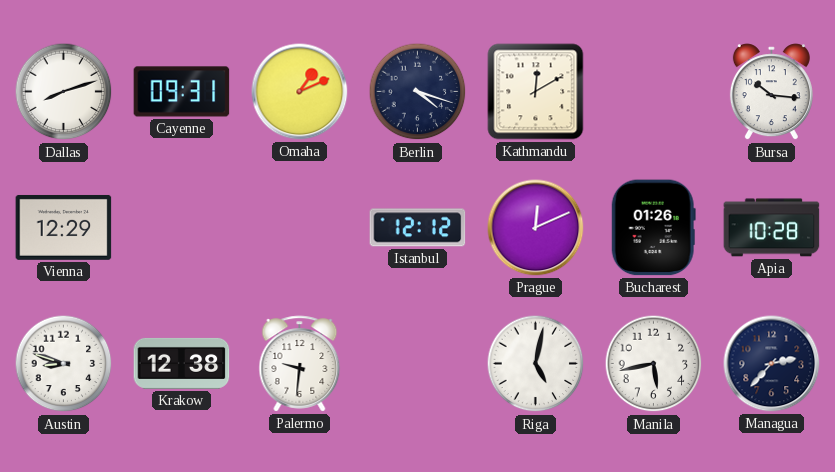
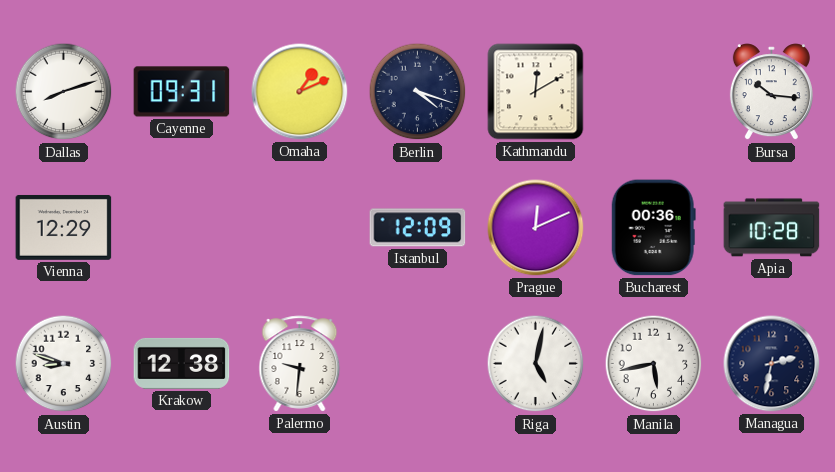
Istanbul: 12:12 -> 12:09
Bucharest: 01:26 -> 00:36
Managua: 2:37 -> 2:32
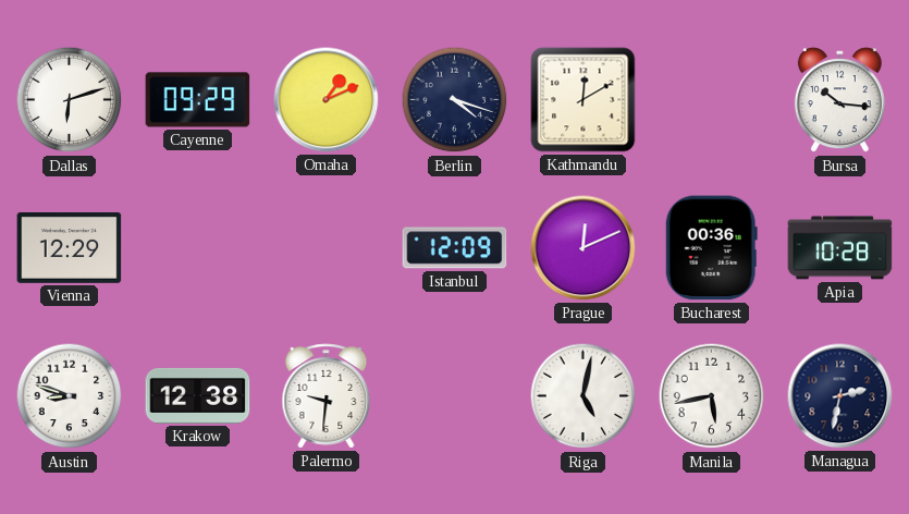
Dallas: 8:12 -> 6:12
Cayenne: 09:31 -> 09:29
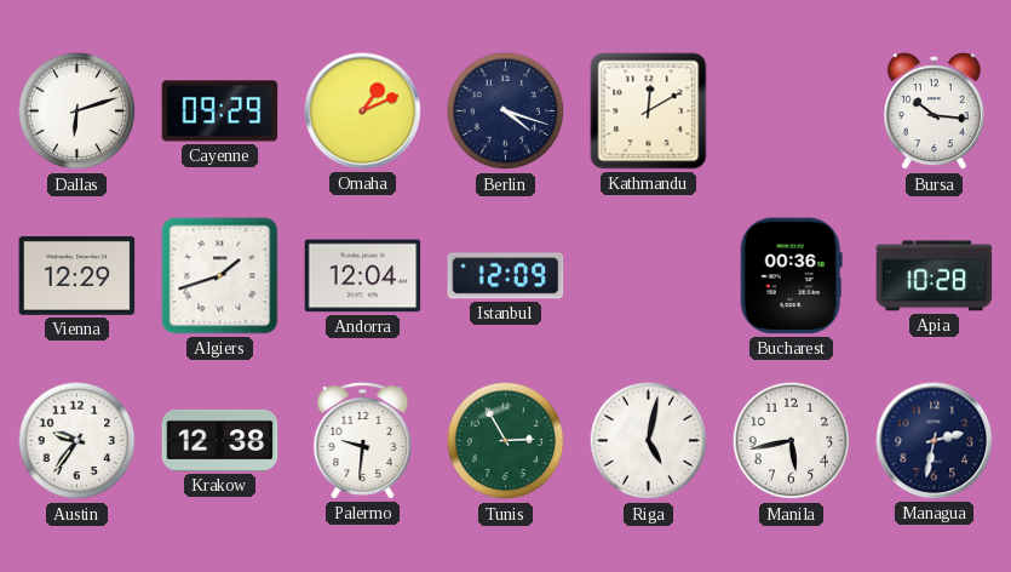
Algiers: none -> 1:42
Andorra: none -> 12:04
Prague: 12:11 -> none
Austin: 8:48 -> 9:36
Tunis: none -> 2:55
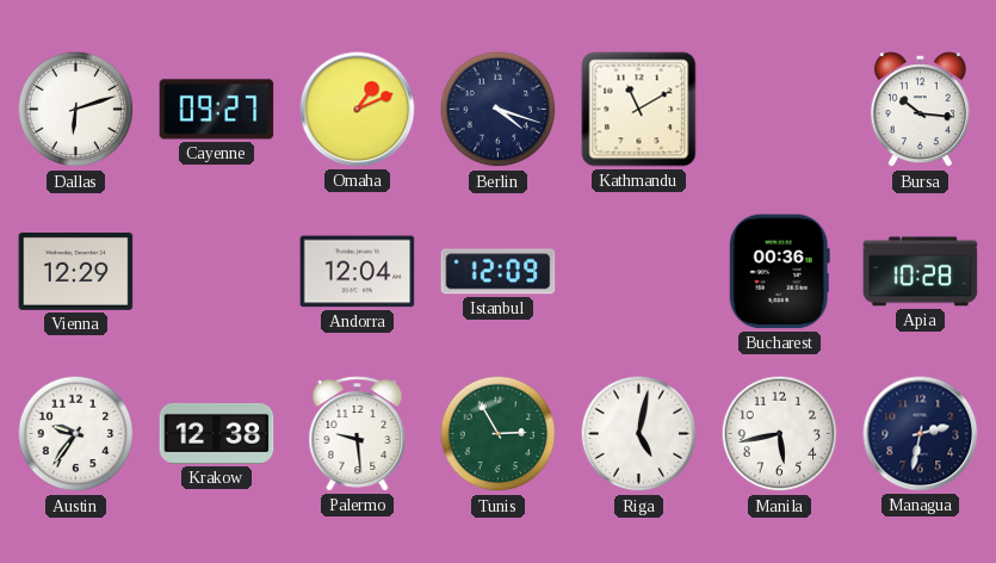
Cayenne: 09:29 -> 09:27
Kathmandu: 12:10 -> 11:10
Algiers: 1:42 -> none
Palermo: 9:31 -> 9:29
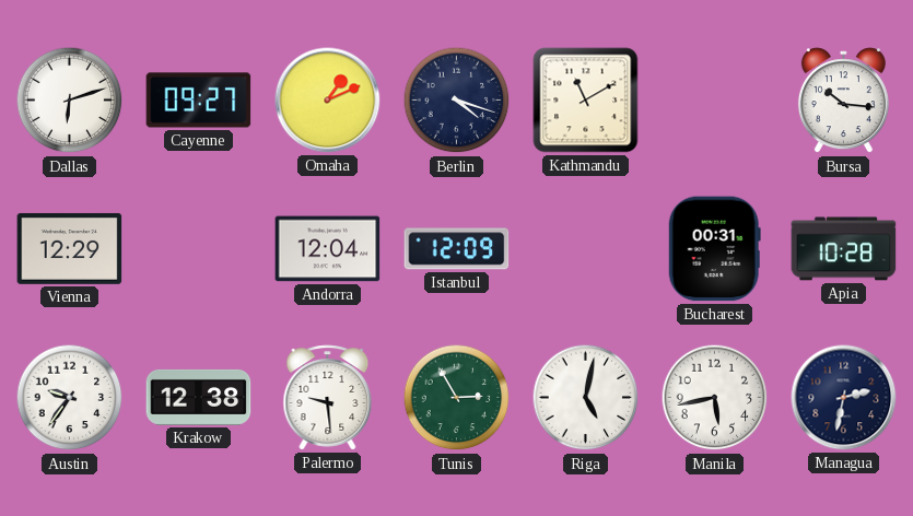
Bucharest: 00:36 -> 00:31
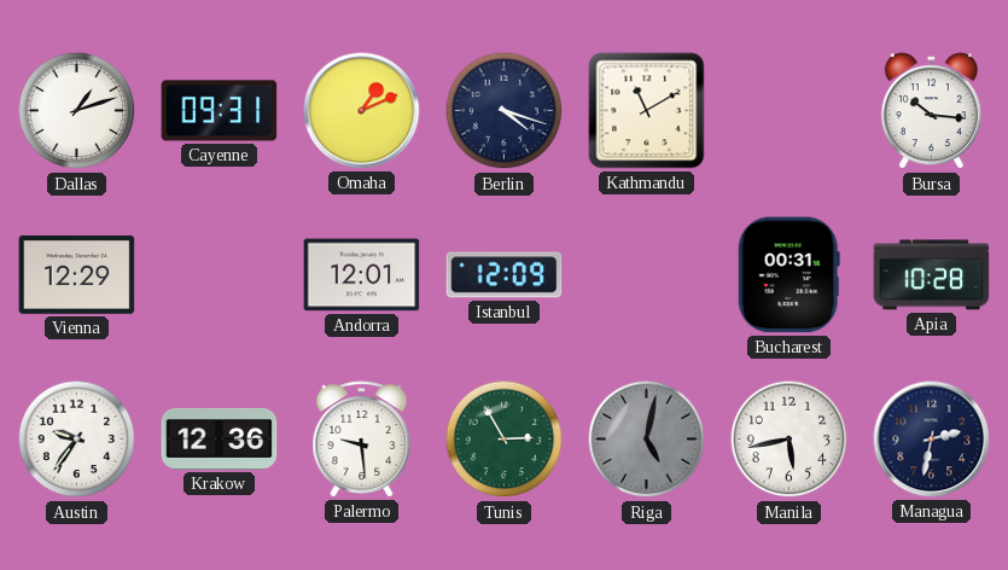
Dallas: 6:12 -> 1:12
Cayenne: 09:27 -> 09:31
Andorra: 12:04 -> 12:01
Krakow: 12:38 -> 12:36
Riga dial: white -> grey
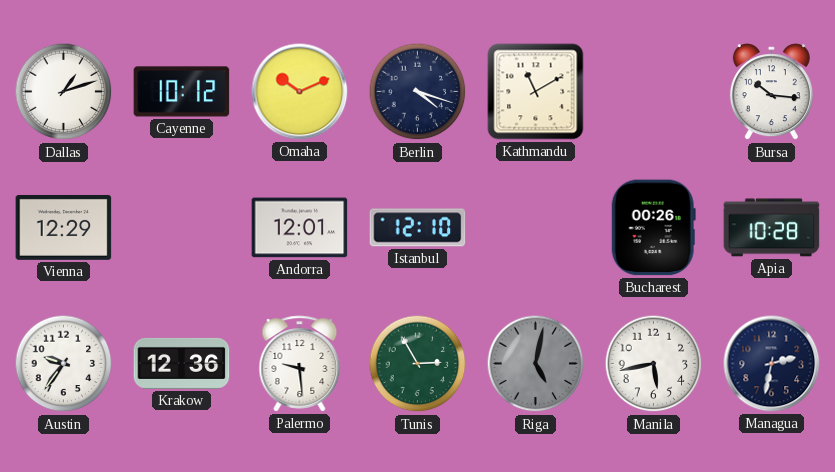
Cayenne: 09:31 -> 10:12
Omaha: 1:11 -> 10:11
Istanbul: 12:09 -> 12:10
Bucharest: 00:31 -> 00:26
